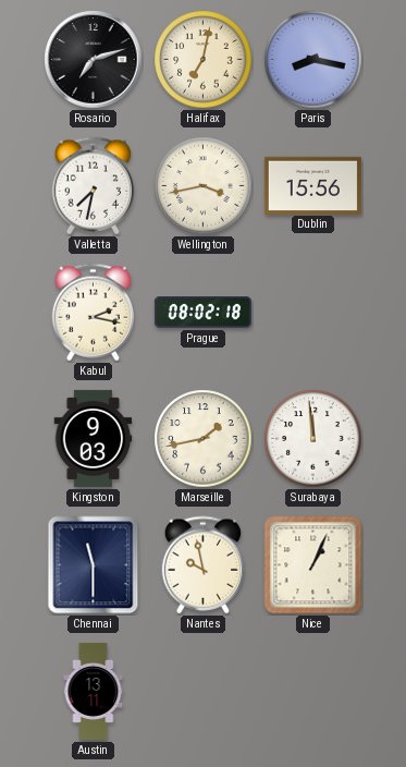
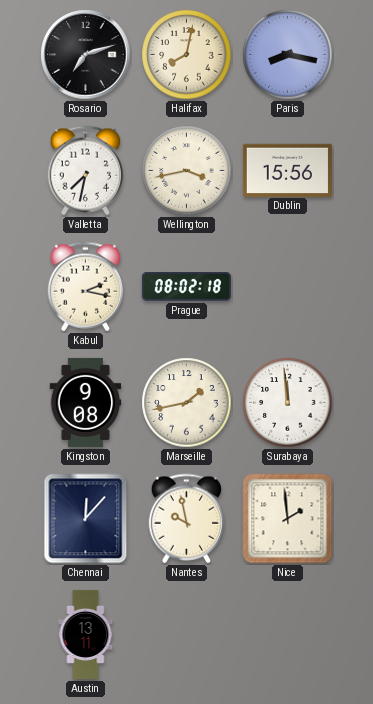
Halifax: 7:02 -> 8:02
Kingston: 9:03 -> 9:08
Chennai: 11:30 -> 12:07
Nice: 1:04 -> 1:59
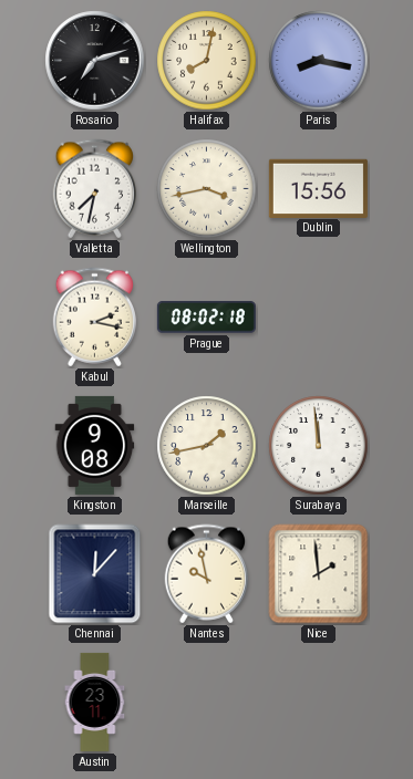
Austin: 13:11 -> 23:11
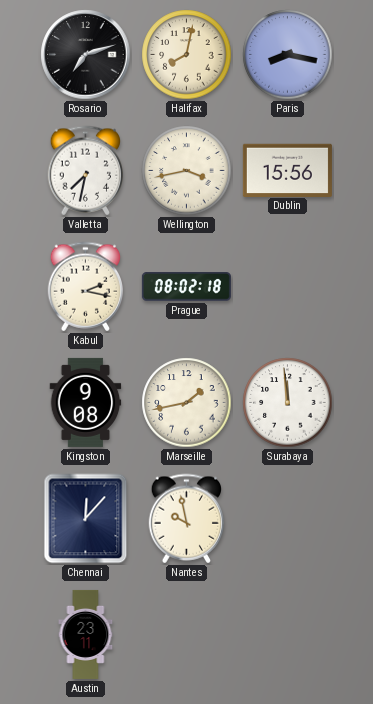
Nice: 1:59 -> none
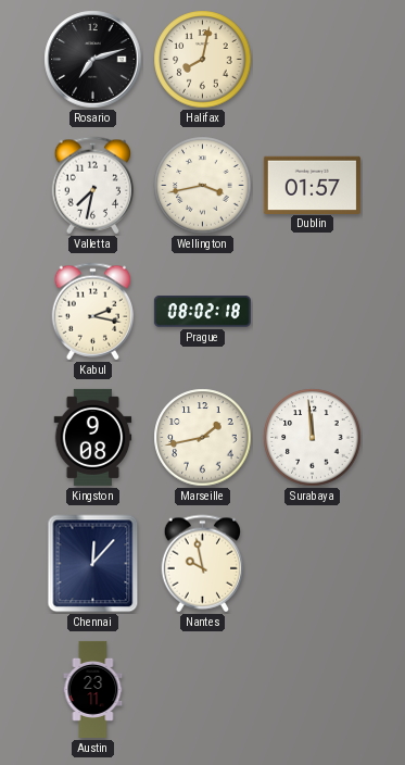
Paris: 8:17 -> none
Dublin: 15:56 -> 01:57
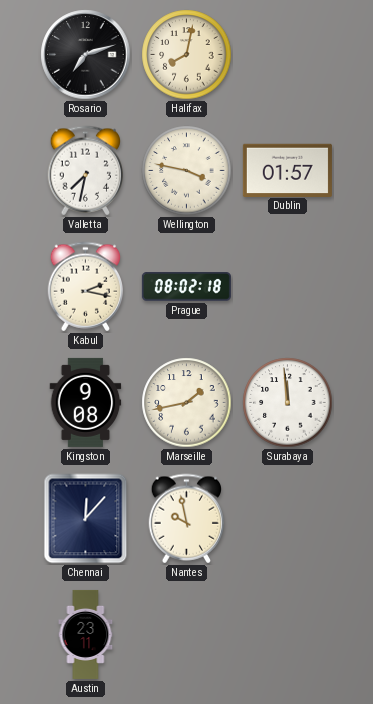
Wellington: 3:43 -> 3:47
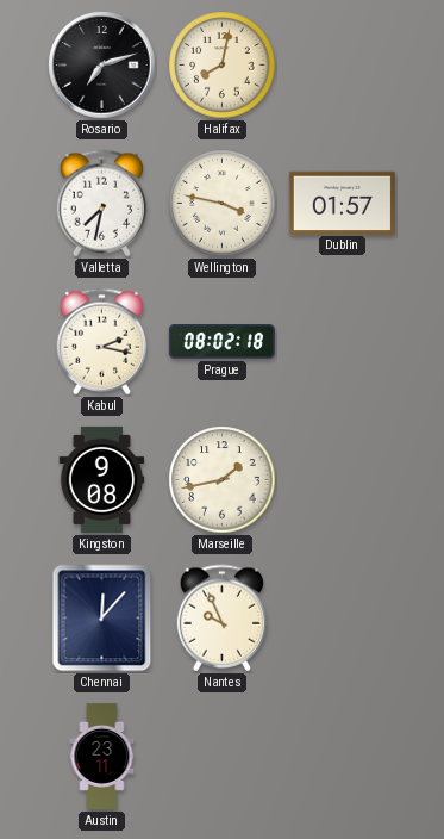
Surabaya: 11:59 -> none
Nantes: 9:58 -> 9:56
